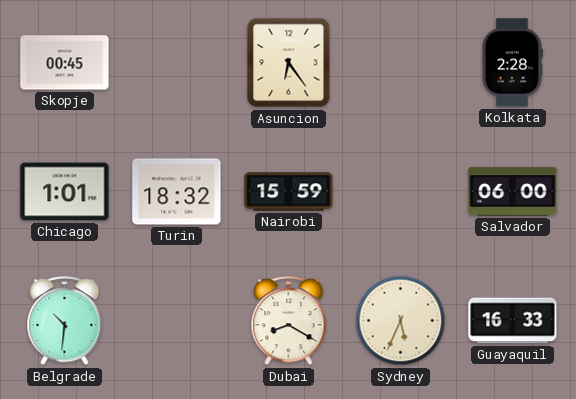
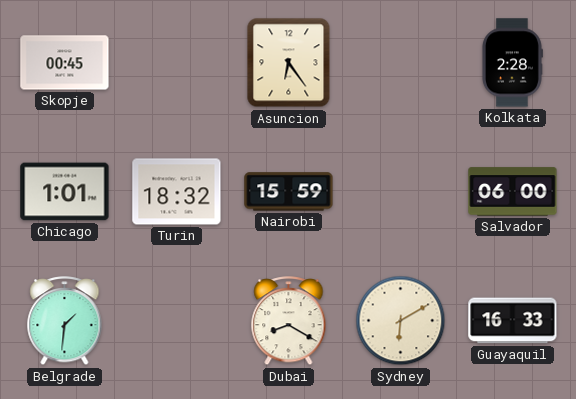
Belgrade: 10:31 -> 1:31
Sydney: 5:34 -> 6:10
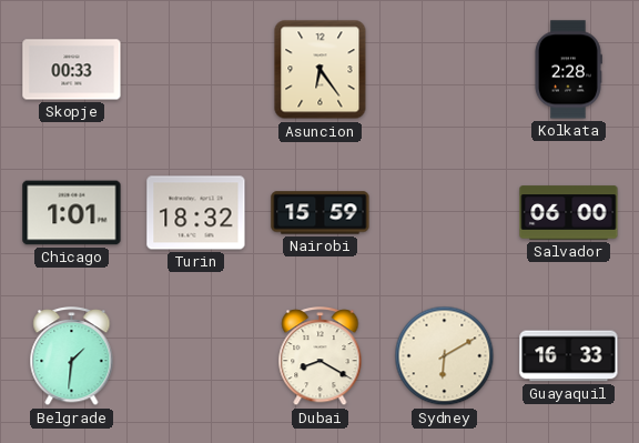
Skopje: 00:45 -> 00:33
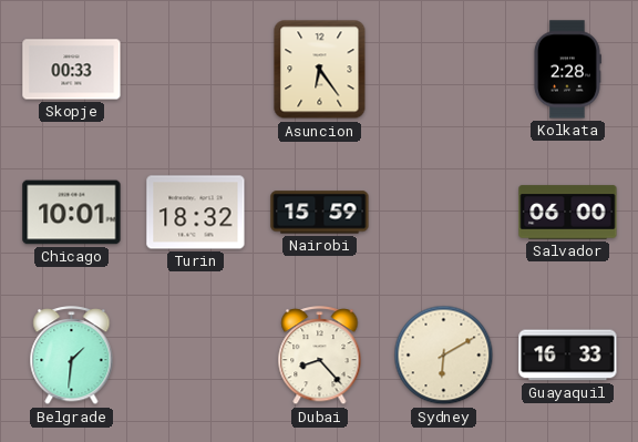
Chicago: 1:01 -> 10:01
Dubai: 8:20 -> 8:23
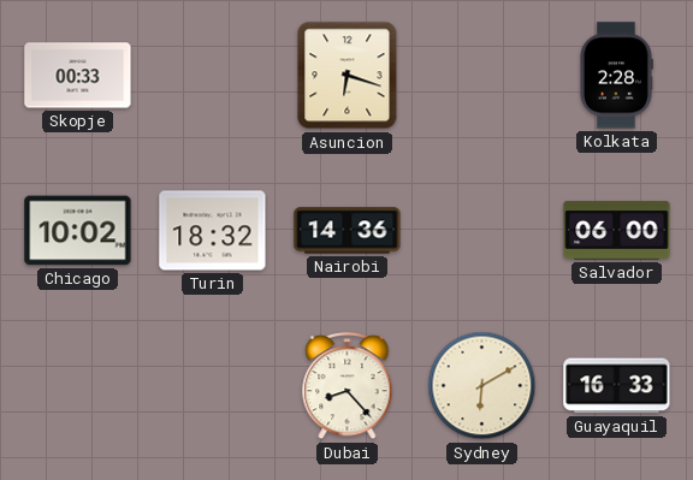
Asuncion: 6:24 -> 6:18
Chicago: 10:01 -> 10:02
Nairobi: 15:59 -> 14:36
Belgrade: 1:31 -> none
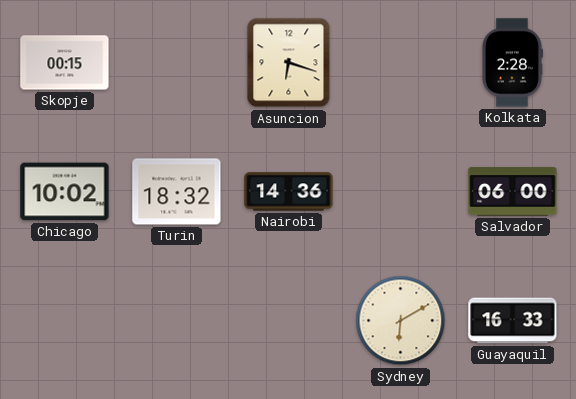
Skopje: 00:33 -> 00:15
Dubai: 8:23 -> none
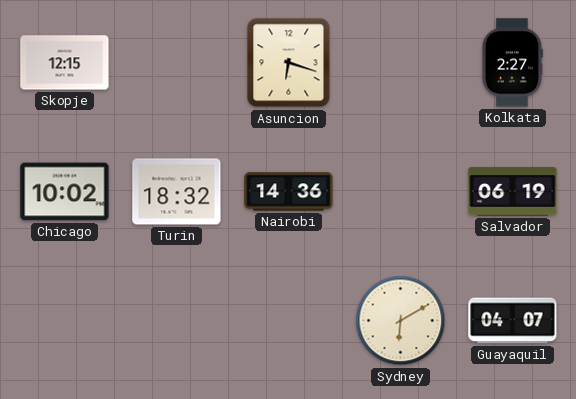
Skopje: 00:15 -> 12:15
Kolkata: 2:28 -> 2:27
Salvador: 06:00 -> 06:19
Guayaquil: 16:33 -> 04:07
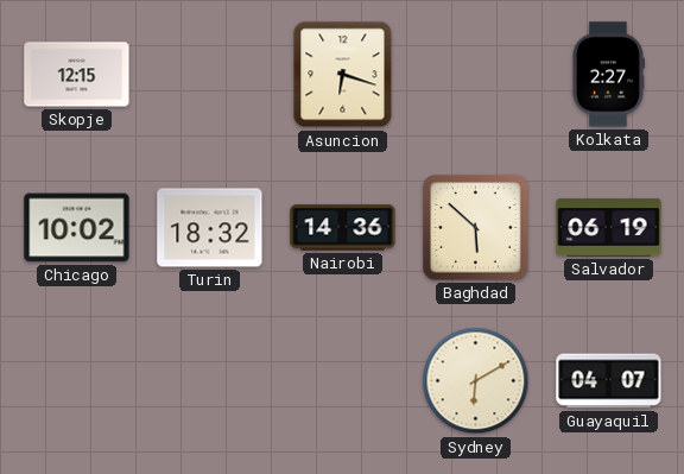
Baghdad: none -> 5:52
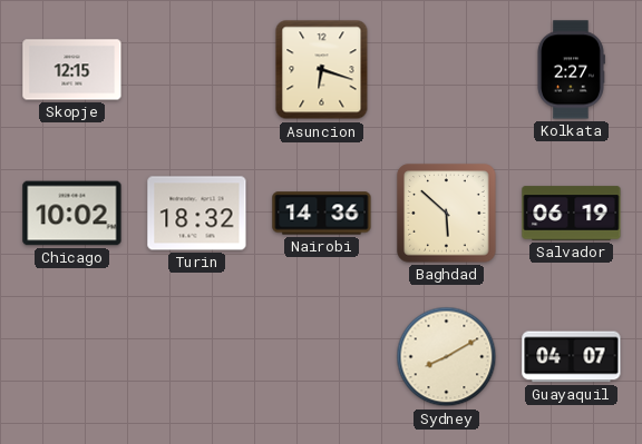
Sydney: 6:10 -> 8:10
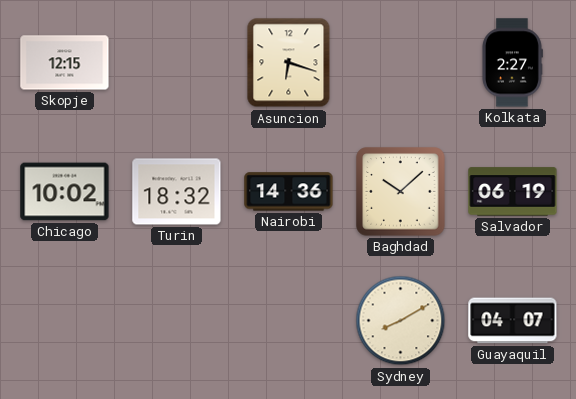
Baghdad: 5:52 -> 10:08
